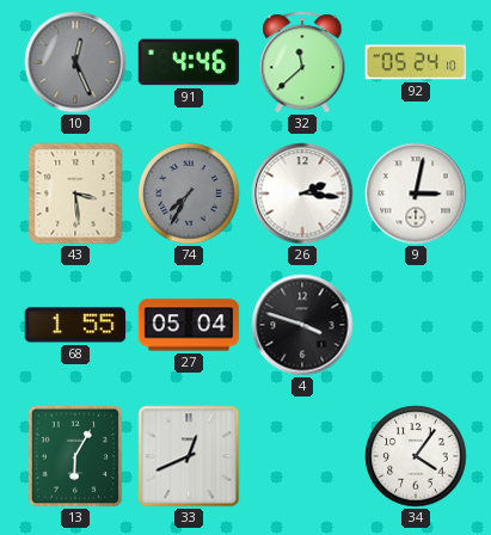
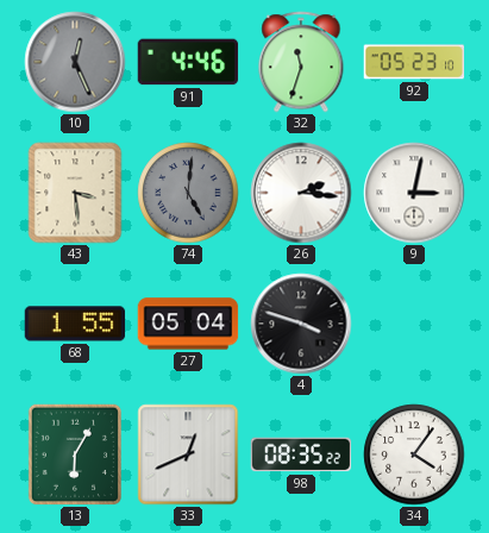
32: 11:38 -> 11:33
92: 05:24 -> 05:23
74: 7:35 -> 5:01
98: none -> 08:35
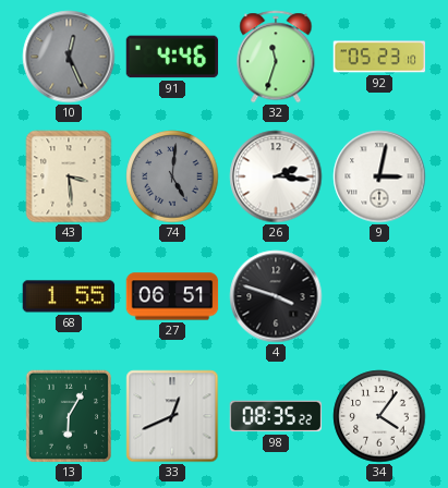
27: 05:04 -> 06:51
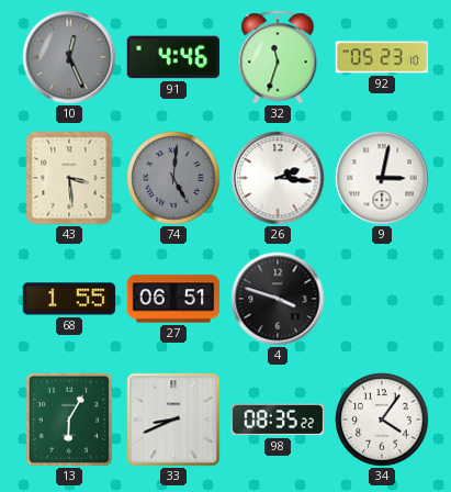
33: 12:41 -> 8:41
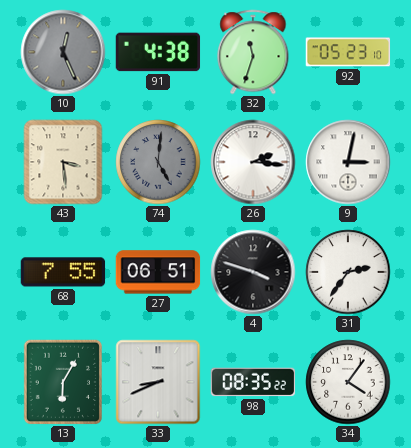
91: 4:46 -> 4:38
68: 1:55 -> 7:55
31: none -> 2:36
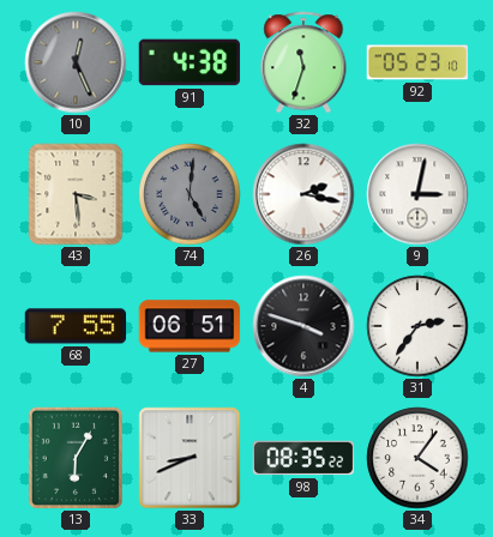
26: 2:16 -> 2:17
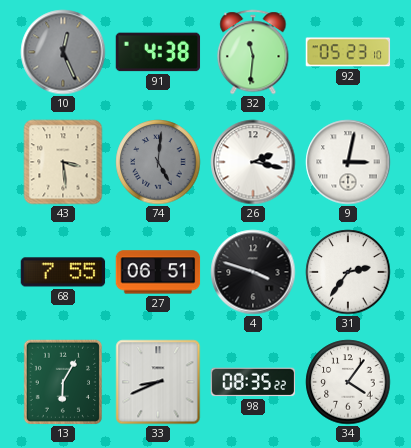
32: 11:33 -> 11:31
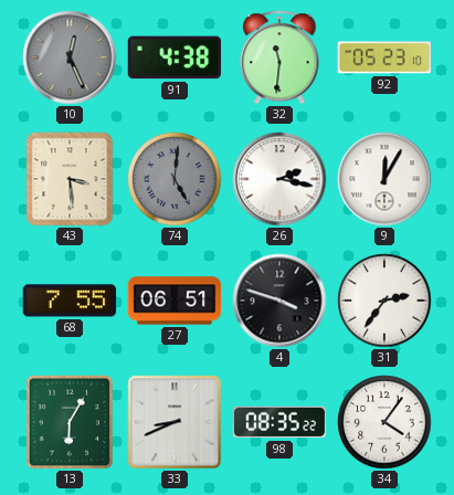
9: 3:02 -> 12:05
